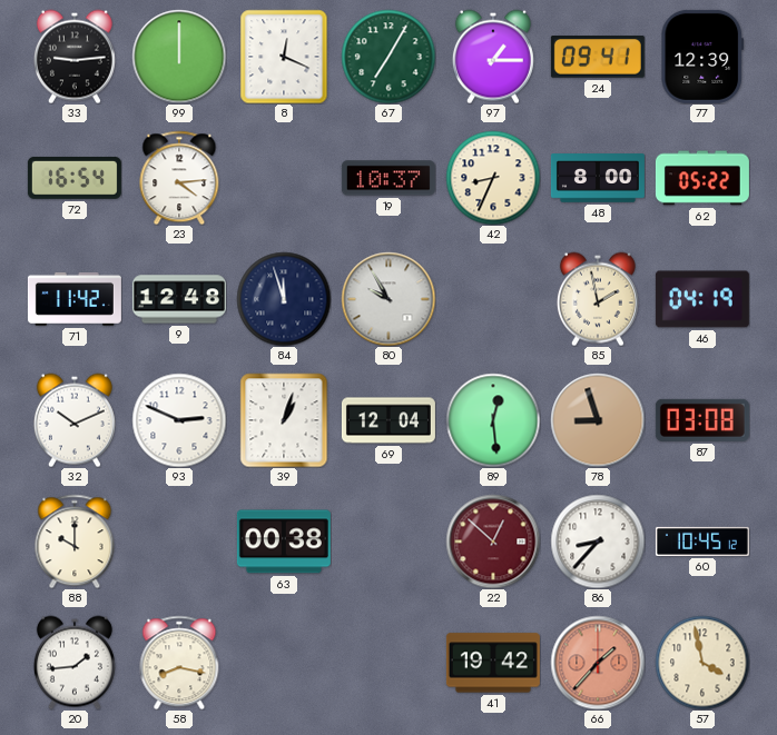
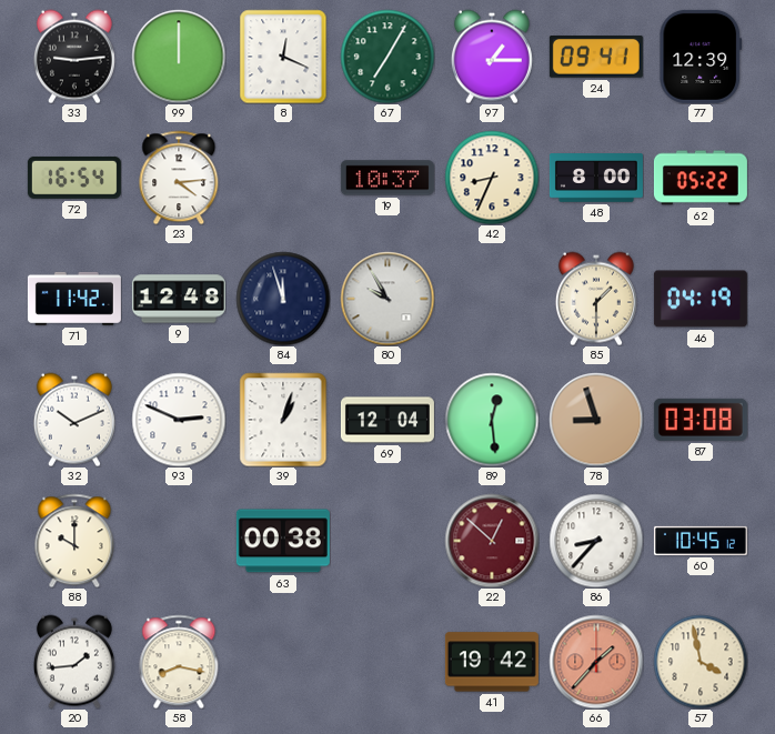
85: 1:58 -> 1:30
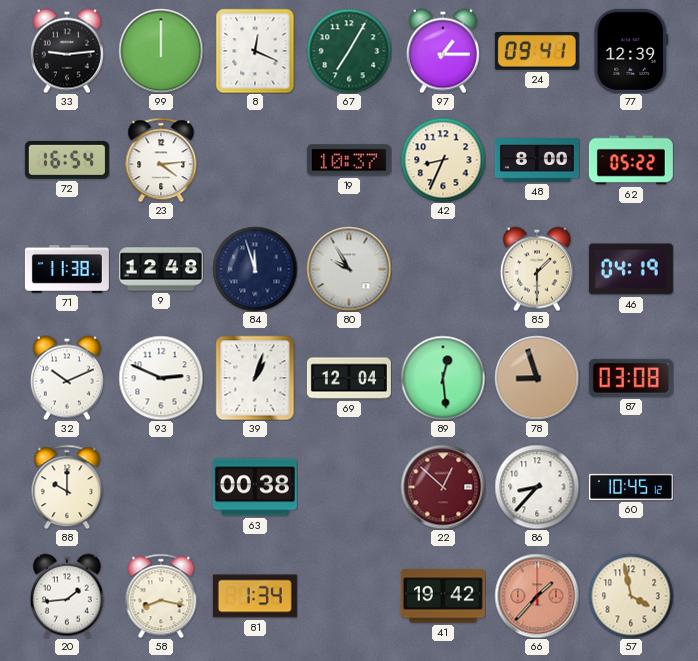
71: 11:42 -> 11:38
81: none -> 1:34
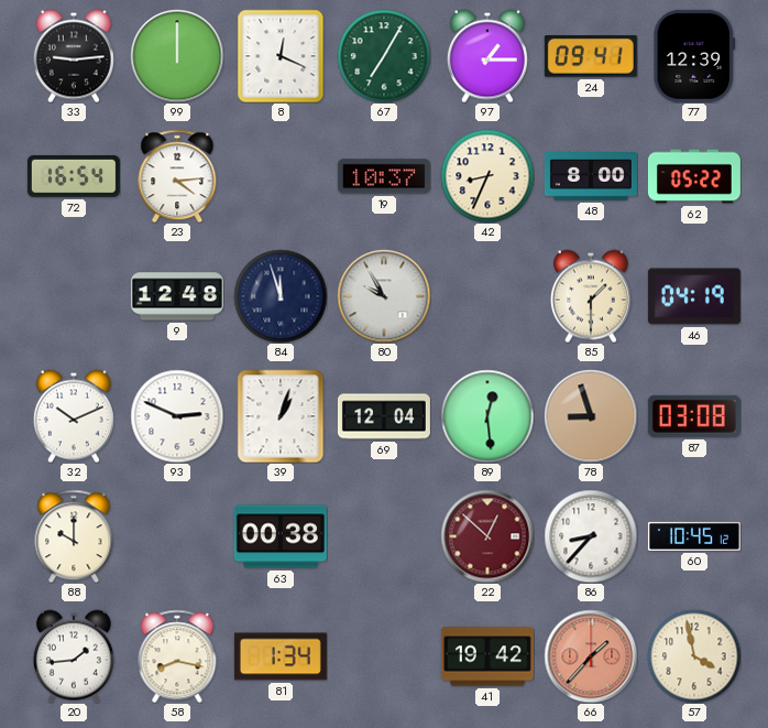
71: 11:38 -> none
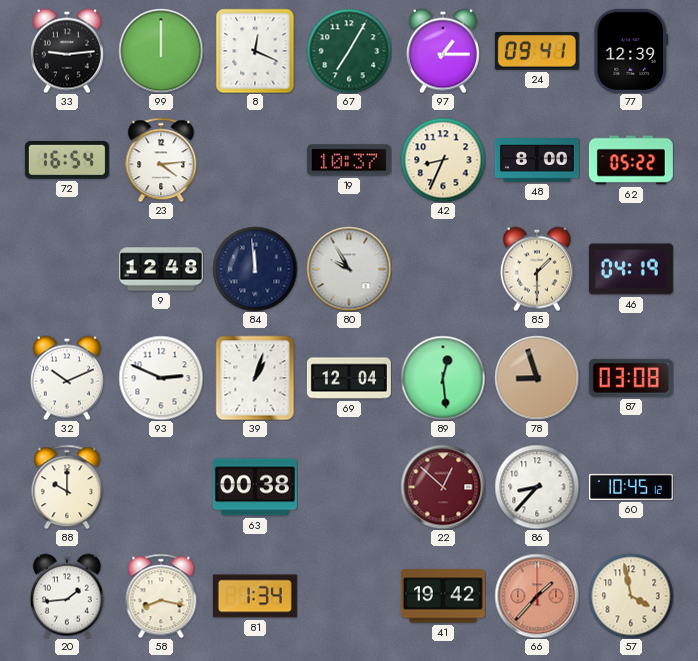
84: 11:57 -> 11:59
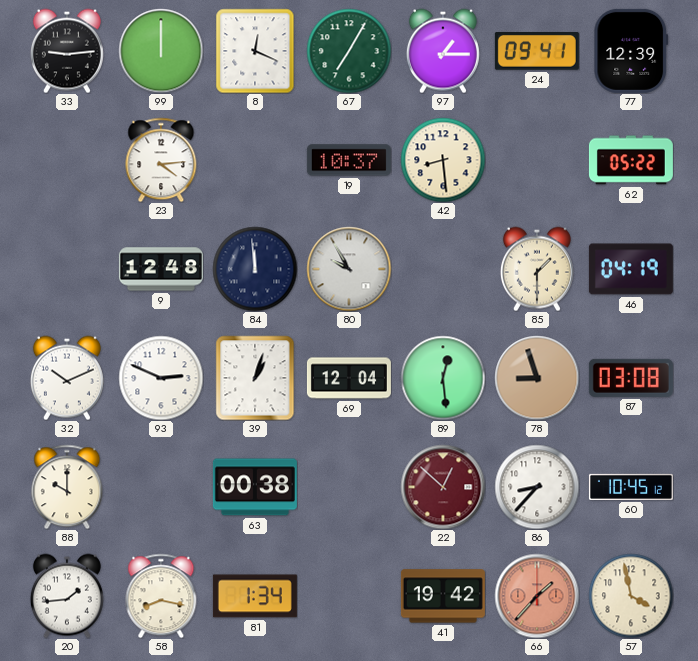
72: 16:54 -> none
42: 8:34 -> 8:29
48: 8:00 -> none
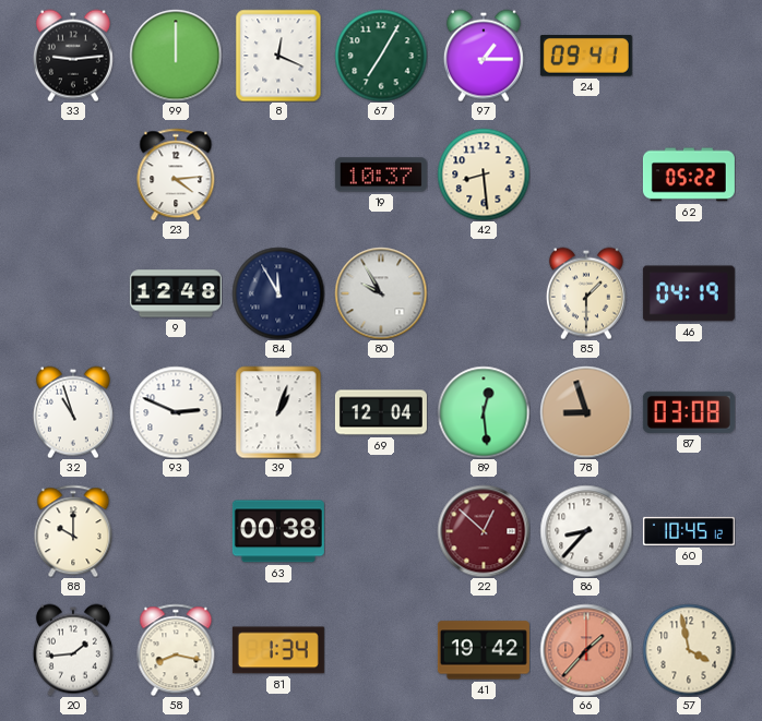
77: 12:39 -> none
84: 11:59 -> 11:55
32: 10:11 -> 10:57
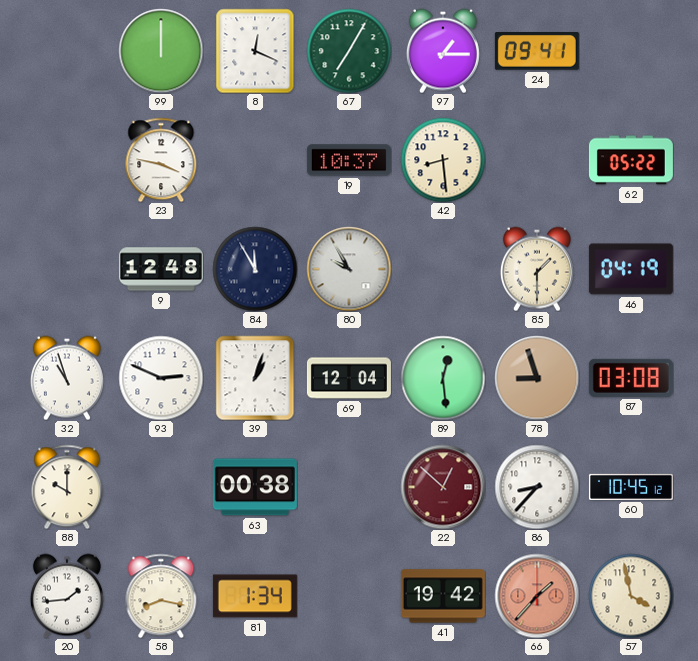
33: 9:14 -> none
23: 4:14 -> 3:47
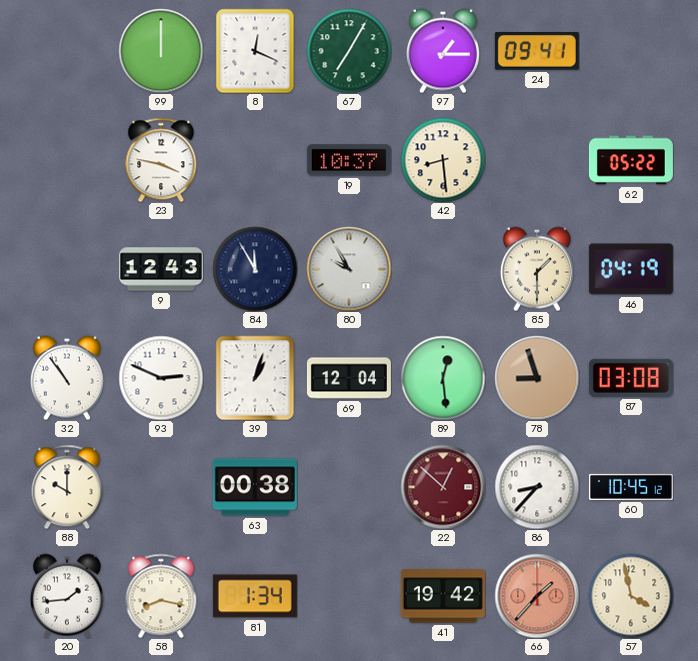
9: 12:48 -> 12:43
32: 10:57 -> 10:54
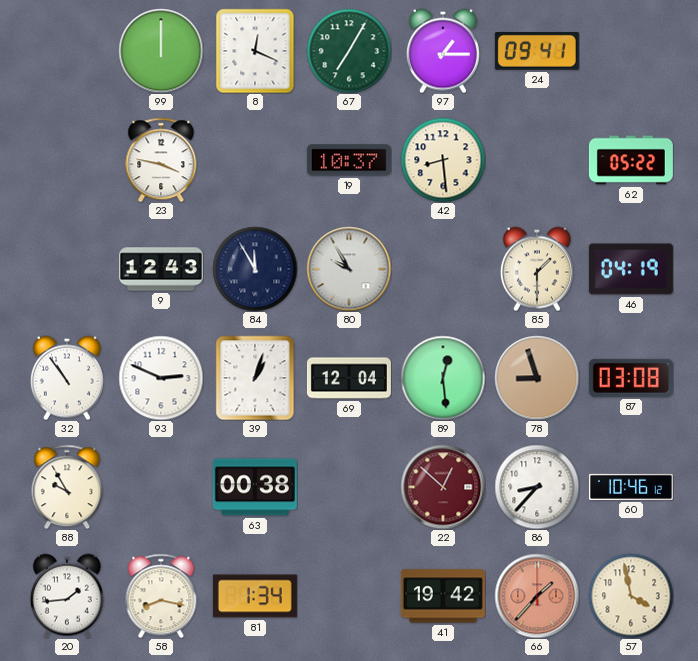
88: 10:00 -> 9:55
60: 10:45 -> 10:46
